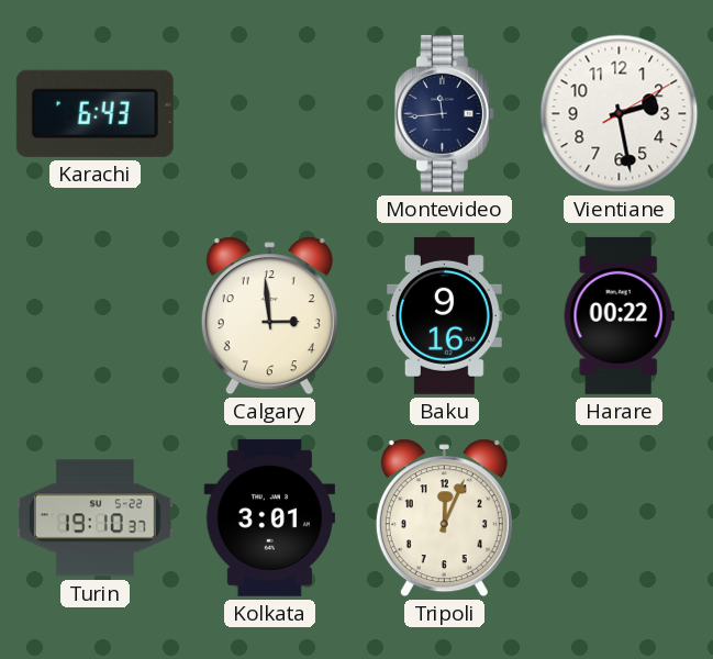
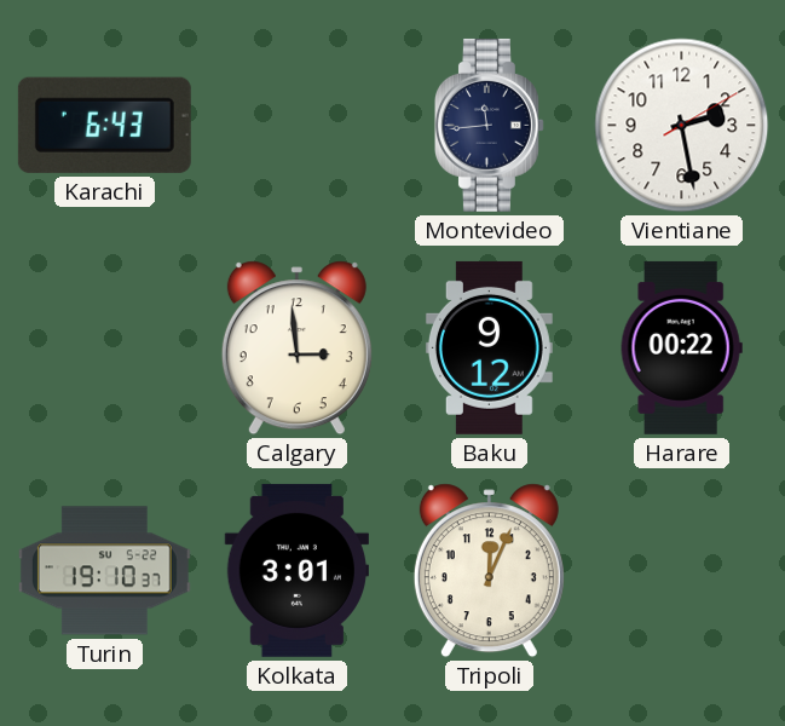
Baku: 9:16 -> 9:12
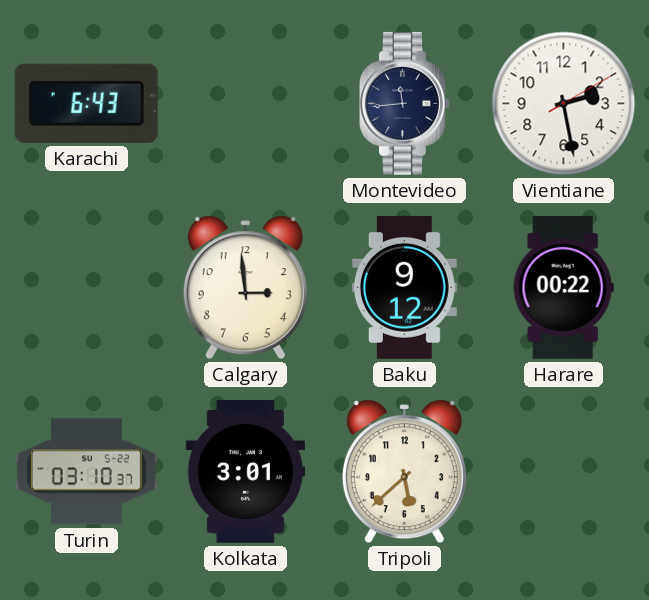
Turin: 19:10 -> 03:10
Tripoli: 12:04 -> 5:38
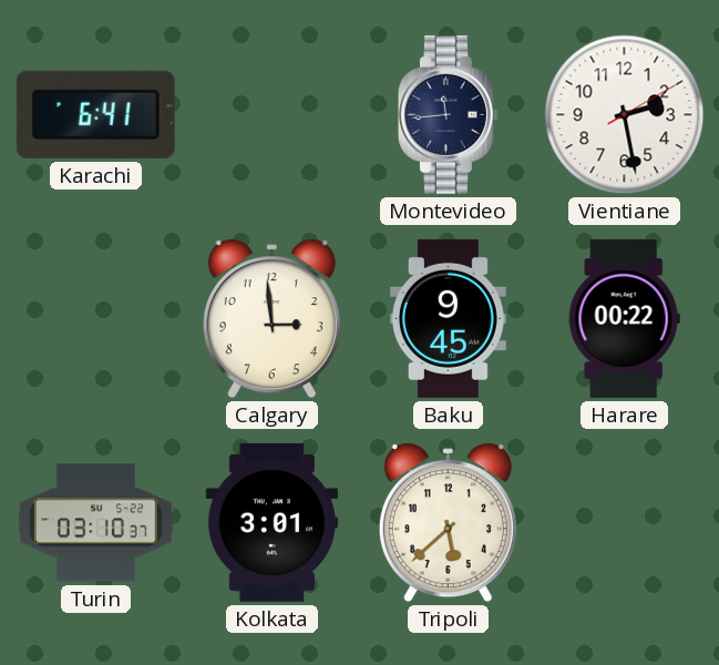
Karachi: 6:43 -> 6:41
Baku: 9:12 -> 9:45
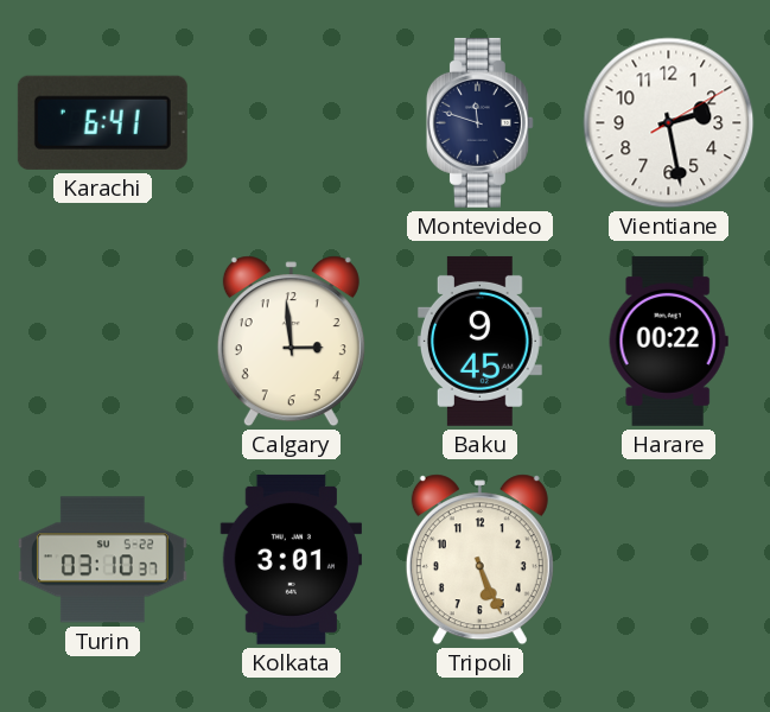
Montevideo: 11:44 -> 11:48
Tripoli: 5:38 -> 5:26
